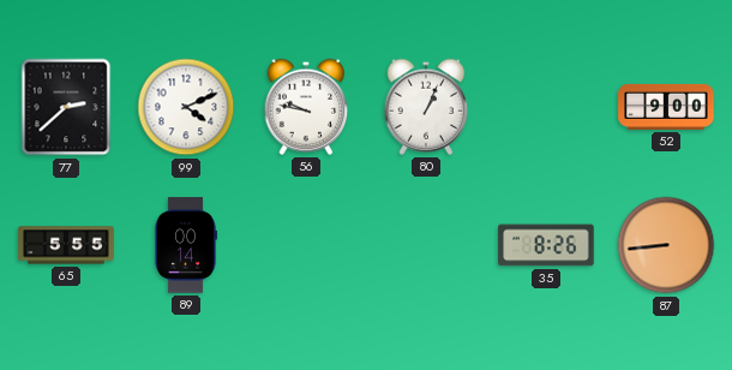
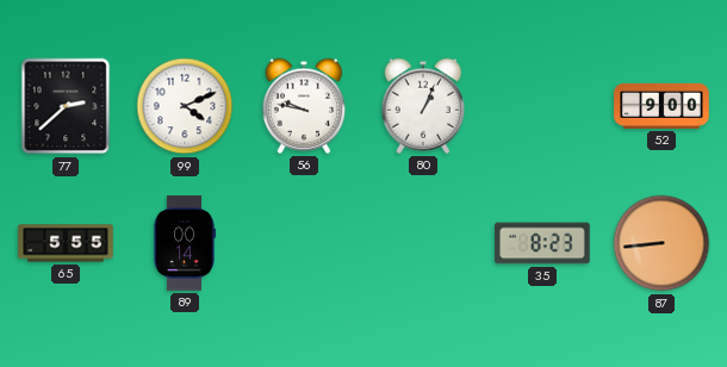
35: 8:26 -> 8:23
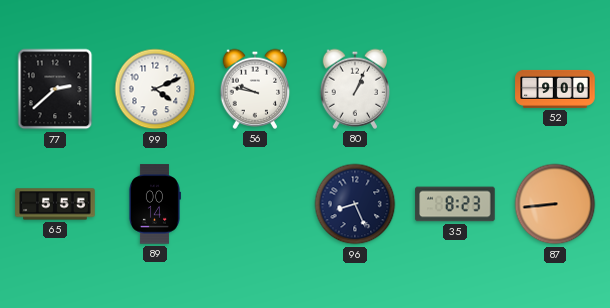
96: none -> 8:26
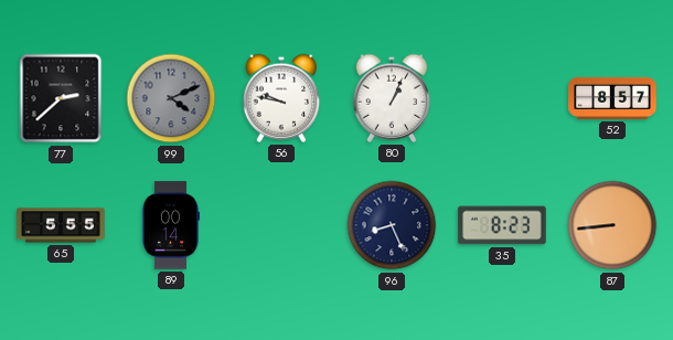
99 dial: white -> grey
52: 9:00 -> 8:57
